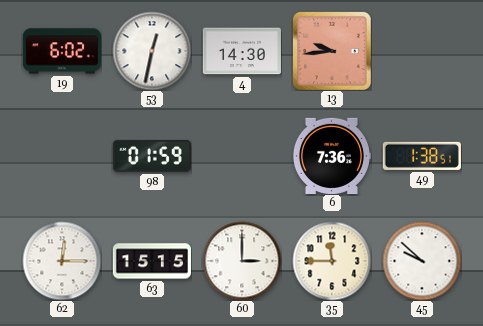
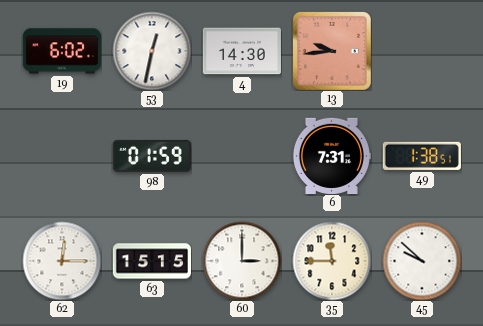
6: 7:36 -> 7:31
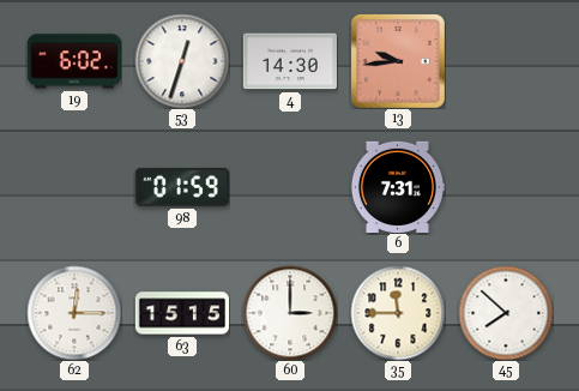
53: 12:32 -> 12:33
49: 1:38 -> none
45: 9:52 -> 7:52
